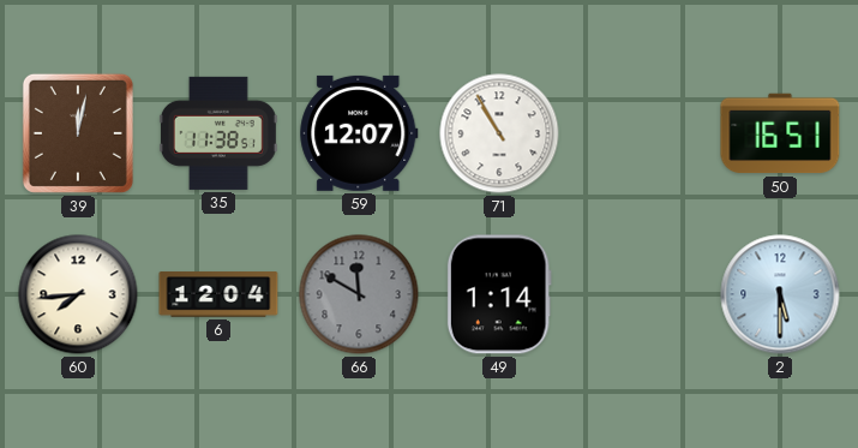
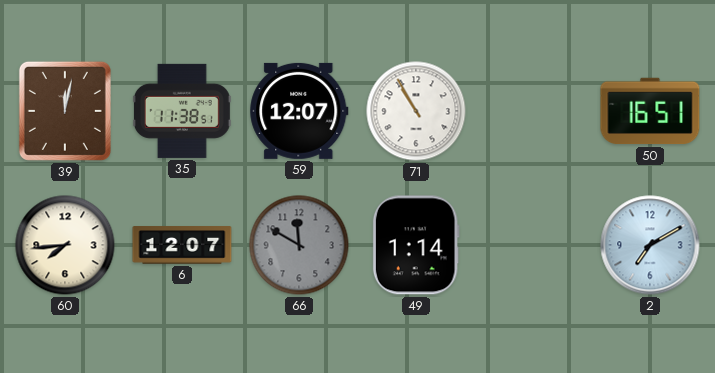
6: 12:04 -> 12:07
2: 5:30 -> 7:10
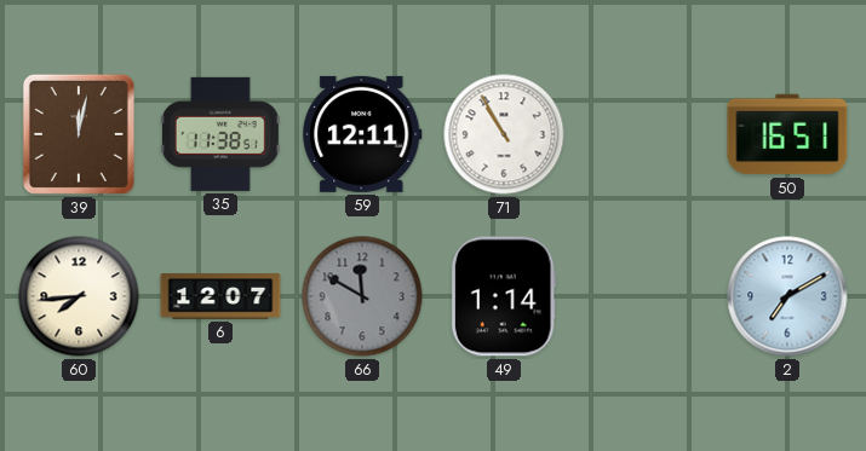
59: 12:07 -> 12:11
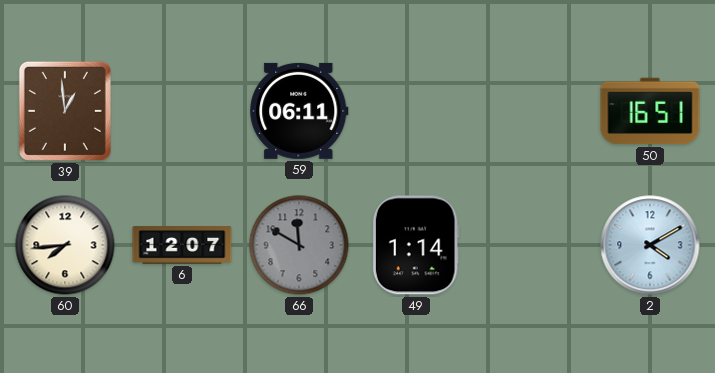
39: 12:02 -> 12:59
35: 11:38 -> none
59: 12:11 -> 06:11
71: 10:55 -> none
2: 7:10 -> 4:10
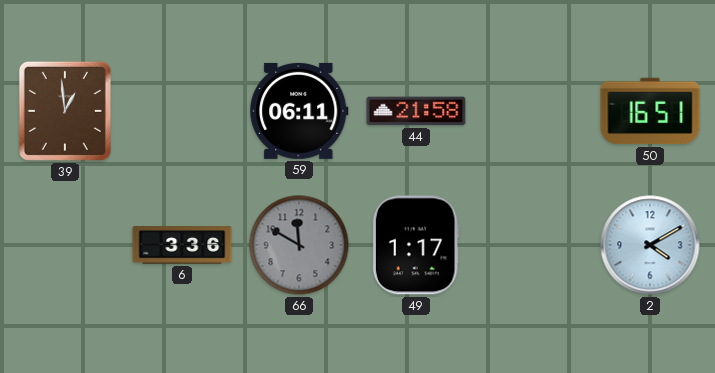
44: none -> 21:58
60: 7:44 -> none
6: 12:07 -> 3:36
49: 1:14 -> 1:17
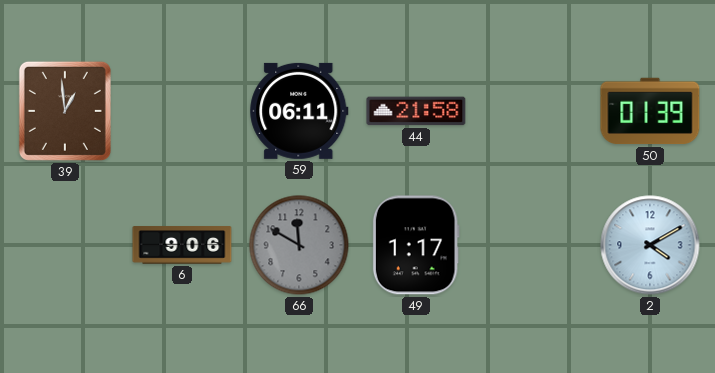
50: 16:51 -> 01:39
6: 3:36 -> 9:06
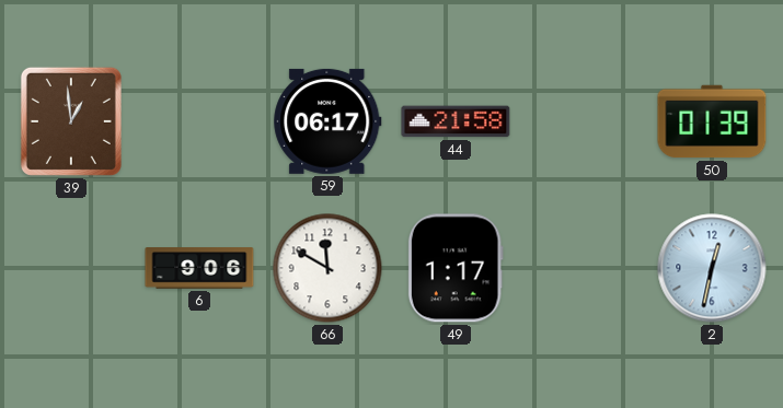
59: 06:11 -> 06:17
66 dial: grey -> white
2: 4:10 -> 12:32
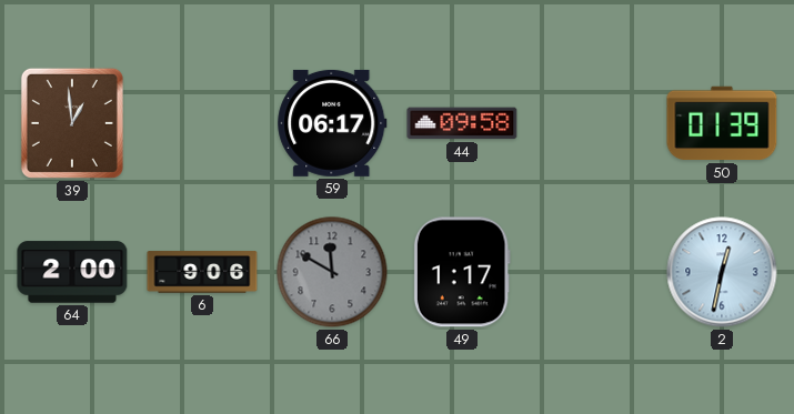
44: 21:58 -> 09:58
64: none -> 2:00
66 dial: white -> grey
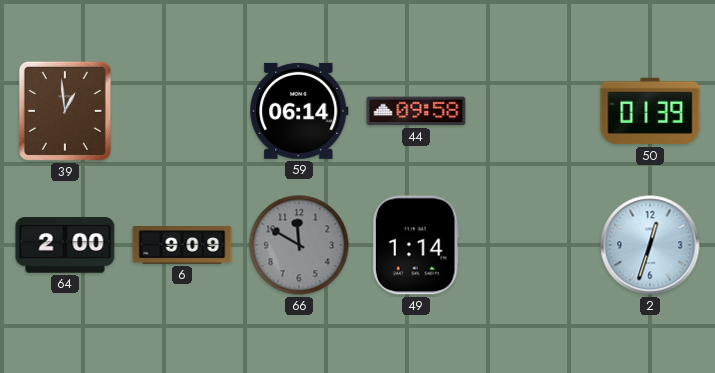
59: 06:17 -> 06:14
6: 9:06 -> 9:09
49: 1:17 -> 1:14
2: 12:32 -> 12:33
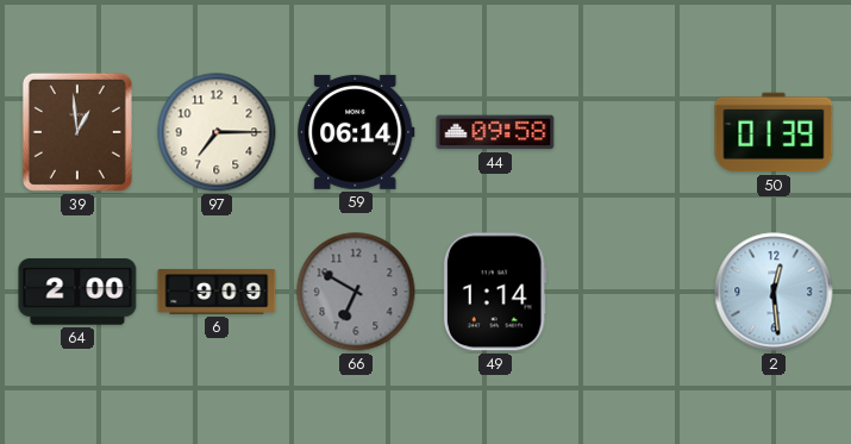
97: none -> 7:15
66: 11:50 -> 6:50
2: 12:33 -> 12:29
